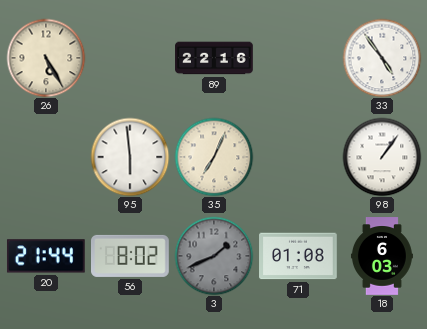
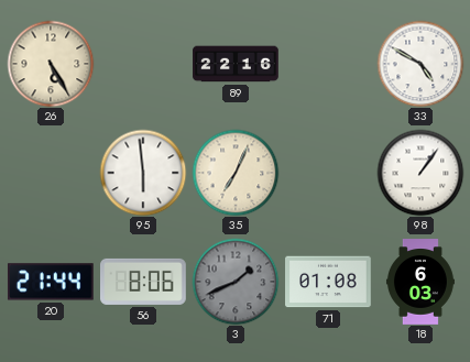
33: 4:54 -> 4:50
56: 8:02 -> 8:06
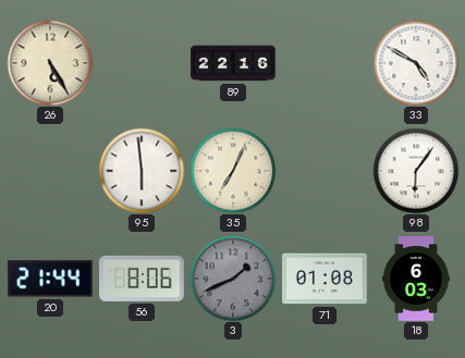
98: 1:06 -> 6:06
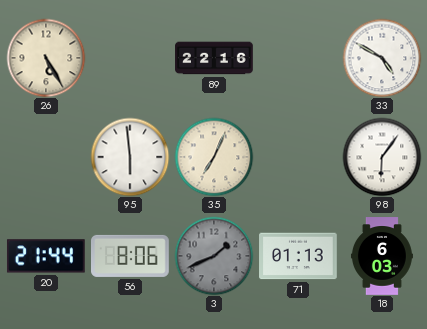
71: 01:08 -> 01:13
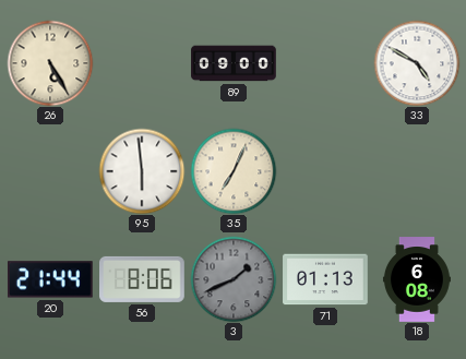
89: 22:16 -> 09:00
98: 6:06 -> none
18: 6:03 -> 6:08
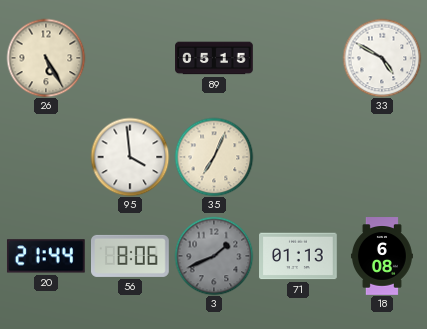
89: 09:00 -> 05:15
95: 5:59 -> 3:59
